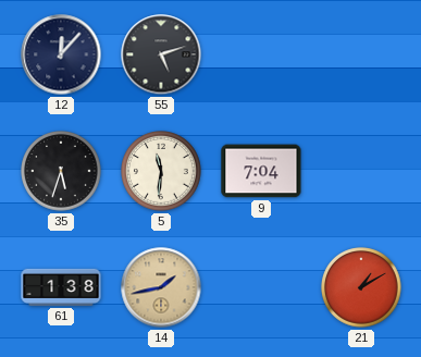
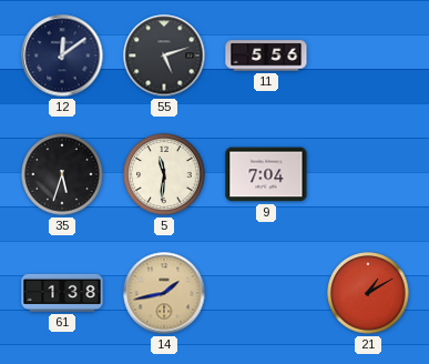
12: 12:07 -> 12:09
11: none -> 5:56
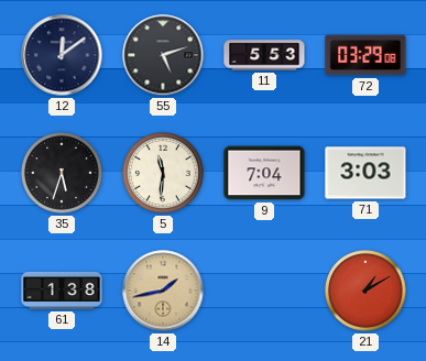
11: 5:56 -> 5:53
72: none -> 03:29
71: none -> 3:03
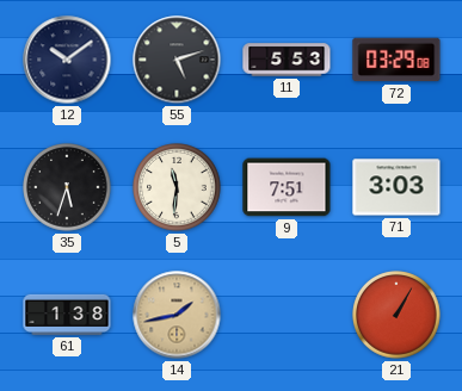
12: 12:09 -> 10:09
9: 7:04 -> 7:51
21: 1:10 -> 1:05
